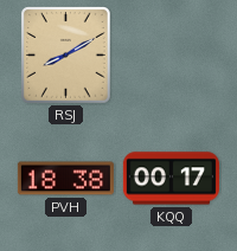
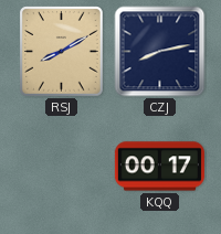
CZJ: none -> 8:13
PVH: 18:38 -> none
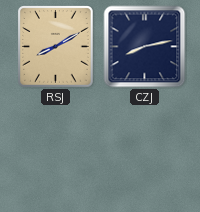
KQQ: 00:17 -> none
